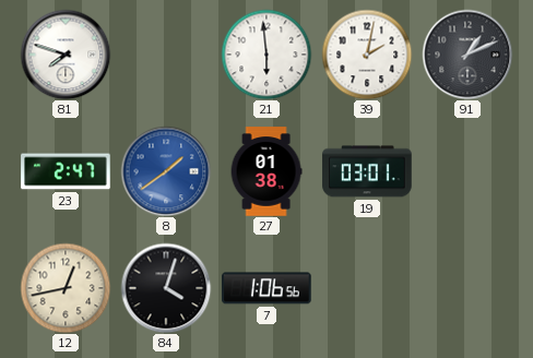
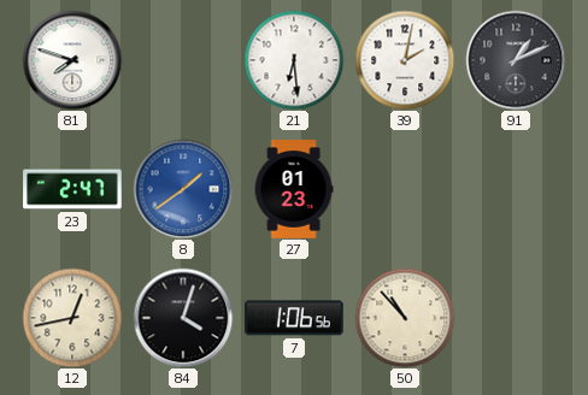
21: 5:59 -> 6:29
27: 01:38 -> 01:23
19: 03:01 -> none
50: none -> 10:53
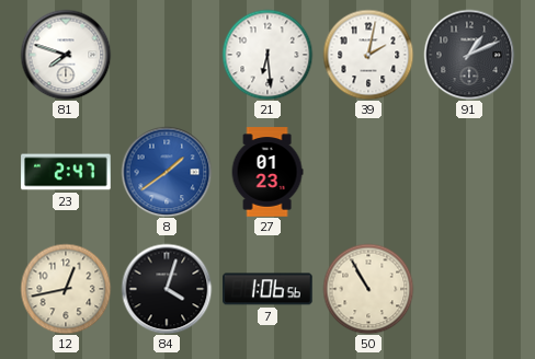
50: 10:53 -> 10:55
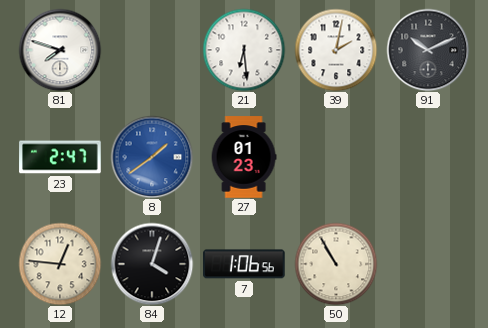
91: 1:11 -> 10:11
12: 12:43 -> 12:46
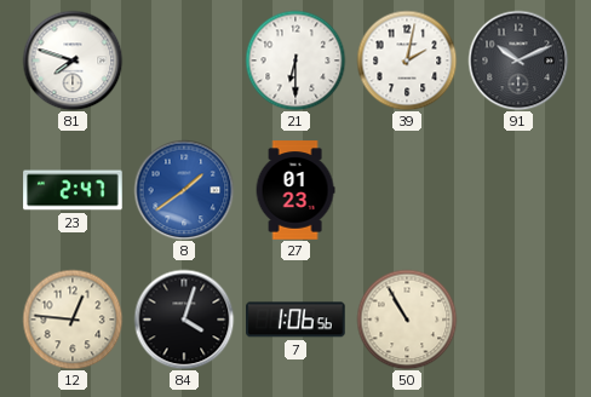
21: 6:29 -> 6:30
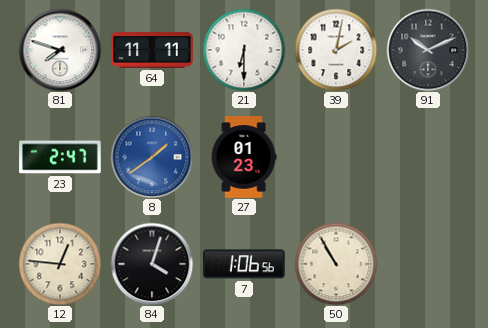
64: none -> 11:11
